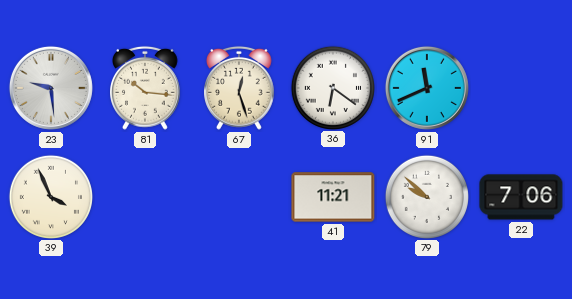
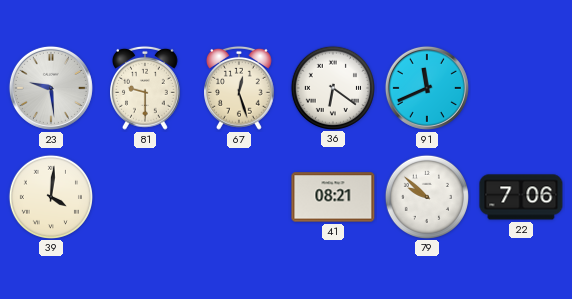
81: 10:16 -> 9:30
39: 3:56 -> 4:01
41: 11:21 -> 08:21
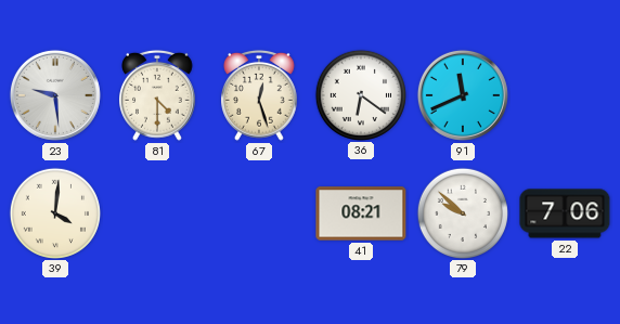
81: 9:30 -> 4:30
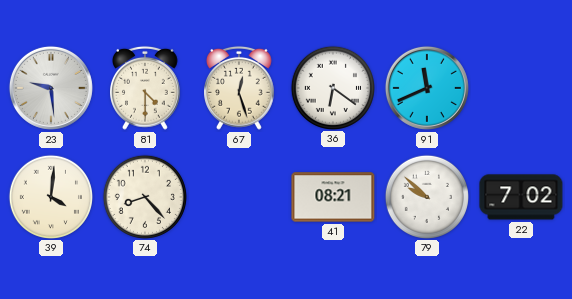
74: none -> 8:23
22: 7:06 -> 7:02
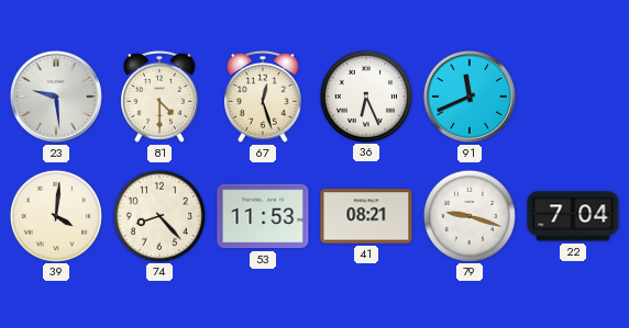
36: 6:21 -> 6:26
53: none -> 11:53
79: 9:52 -> 9:18
22: 7:02 -> 7:04
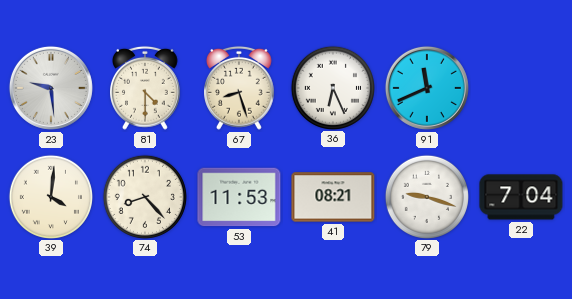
67: 12:27 -> 8:27
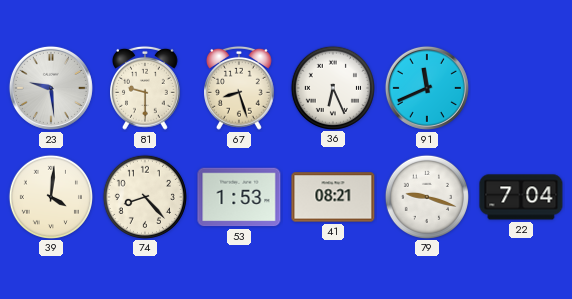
81: 4:30 -> 9:30
53: 11:53 -> 1:53
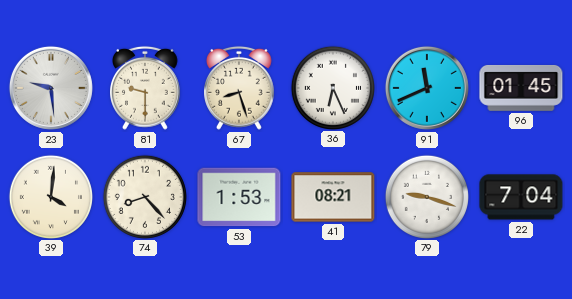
96: none -> 01:45
